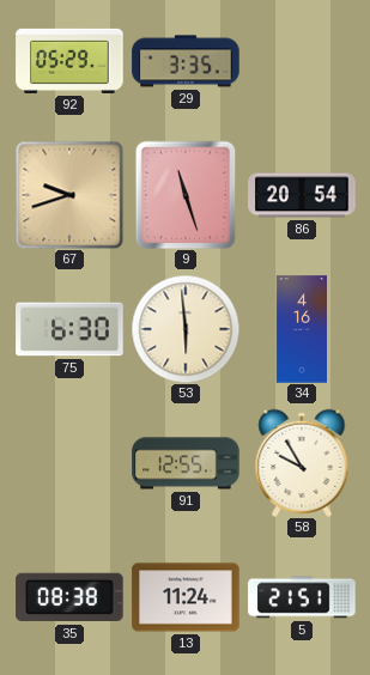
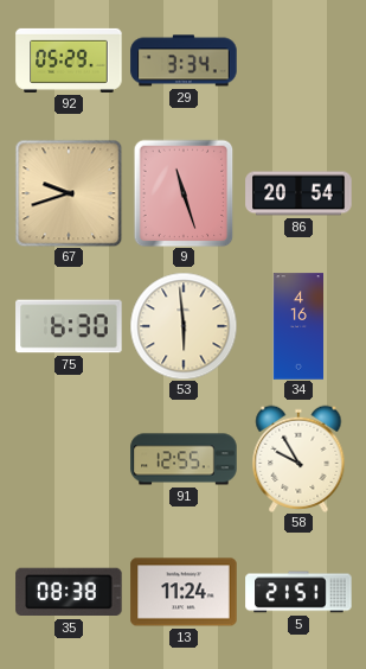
29: 3:35 -> 3:34
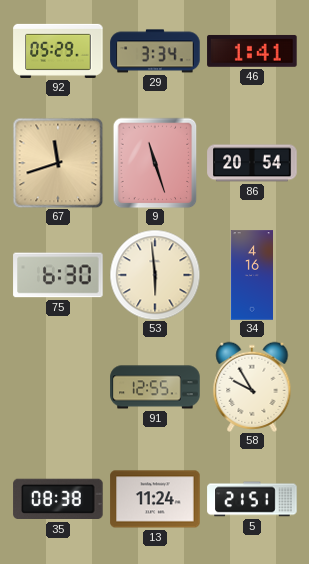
46: none -> 1:41
67: 9:42 -> 11:42
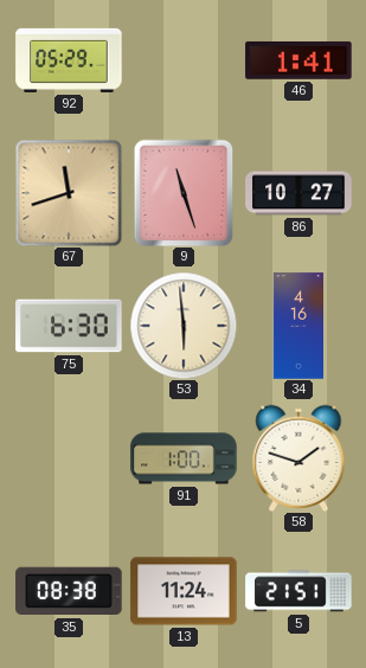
29: 3:34 -> none
86: 20:54 -> 10:27
91: 12:55 -> 1:00
58: 9:55 -> 1:48
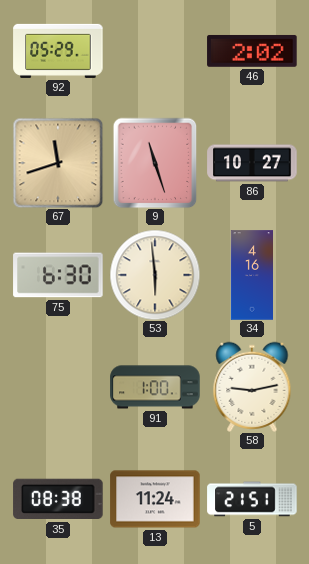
46: 1:41 -> 2:02
58: 1:48 -> 9:13
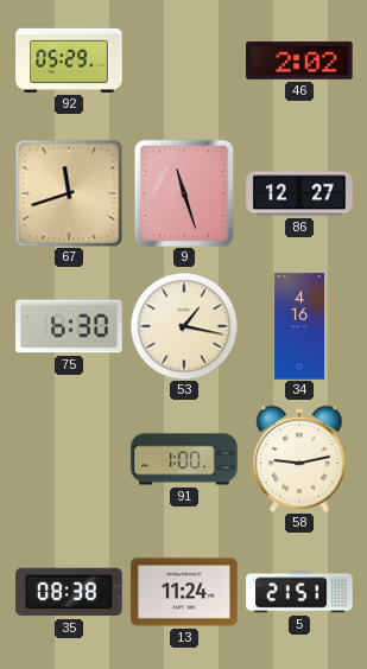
86: 10:27 -> 12:27
53: 5:59 -> 1:17
